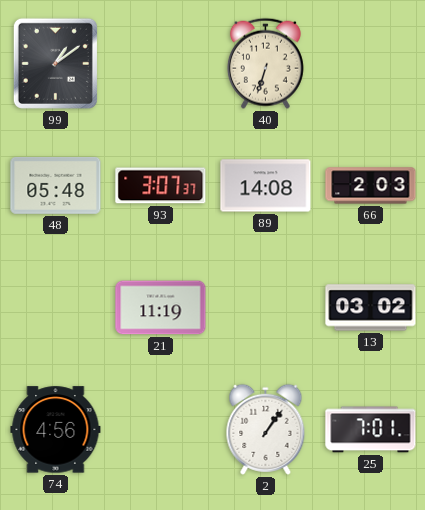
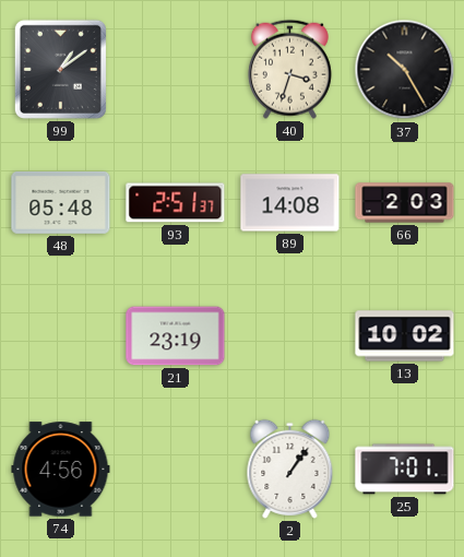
40: 6:33 -> 3:33
37: none -> 10:25
93: 3:07 -> 2:51
21: 11:19 -> 23:19
13: 03:02 -> 10:02
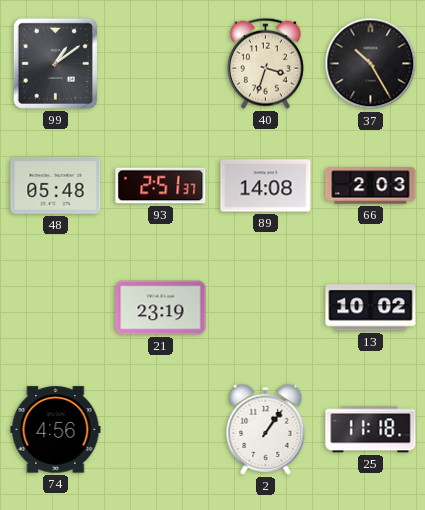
25: 7:01 -> 11:18
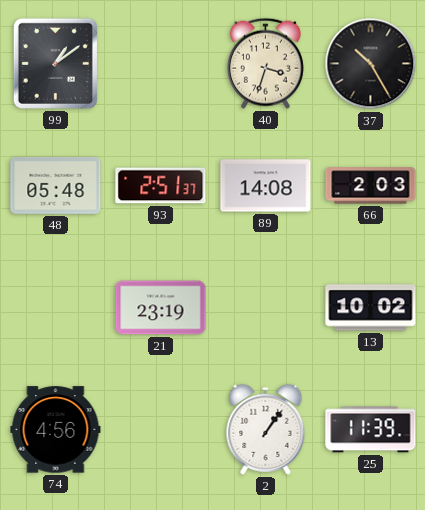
25: 11:18 -> 11:39
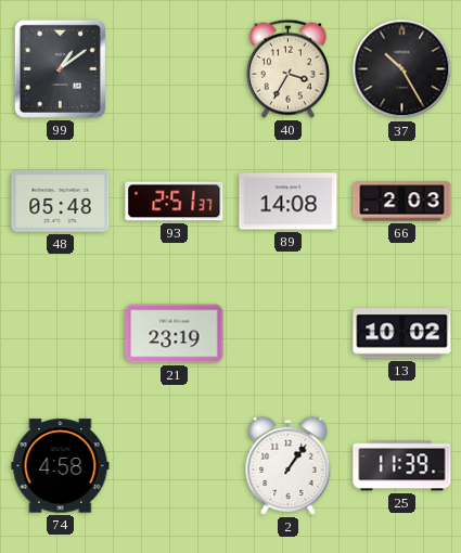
40: 3:33 -> 3:35
74: 4:56 -> 4:58
